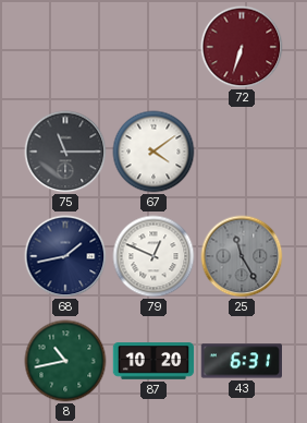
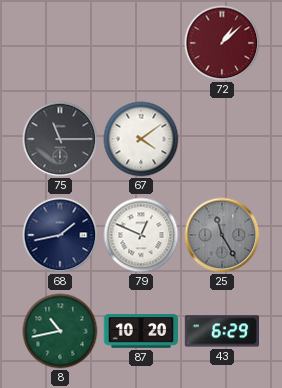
72: 6:33 -> 1:08
43: 6:31 -> 6:29
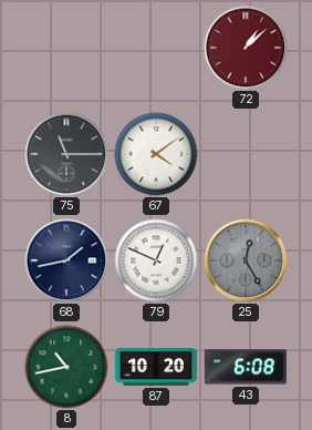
25: 11:25 -> 12:25
43: 6:29 -> 6:08
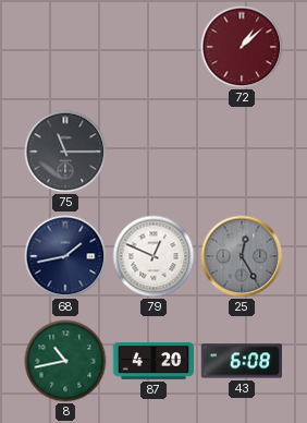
67: 4:09 -> none
87: 10:20 -> 4:20
